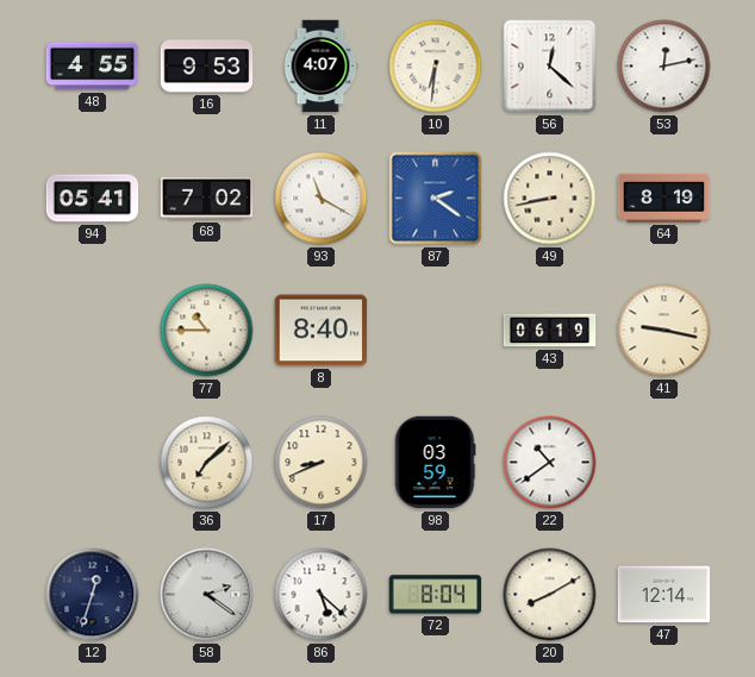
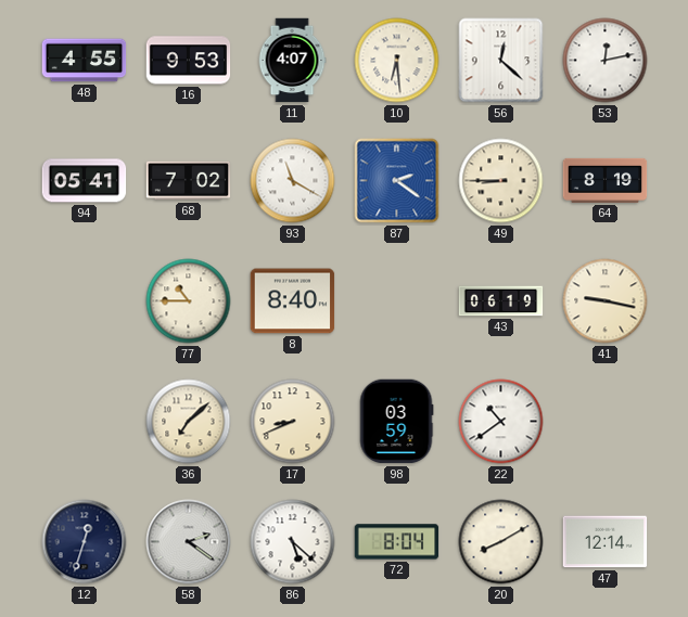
10: 6:31 -> 6:29
49: 8:43 -> 8:45
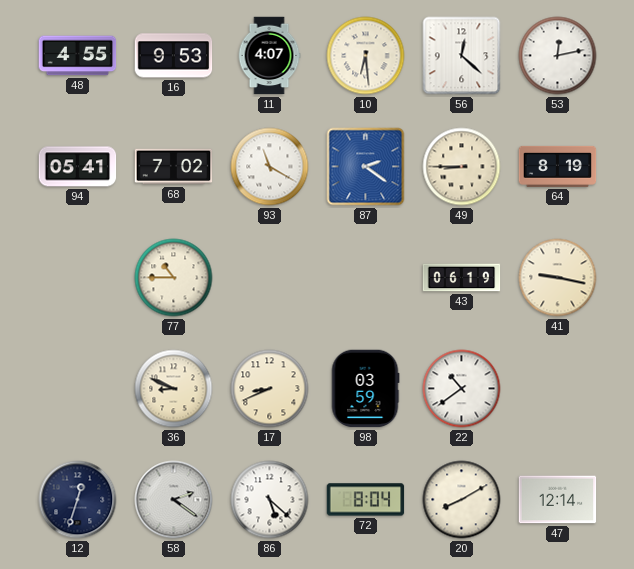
8: 8:40 -> none
36: 7:08 -> 8:49
